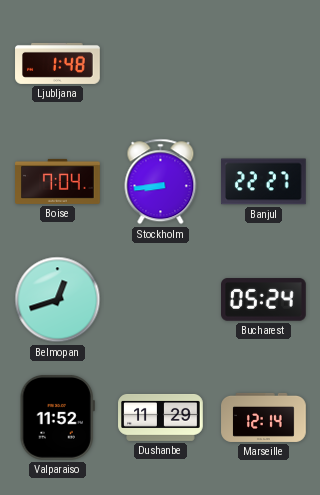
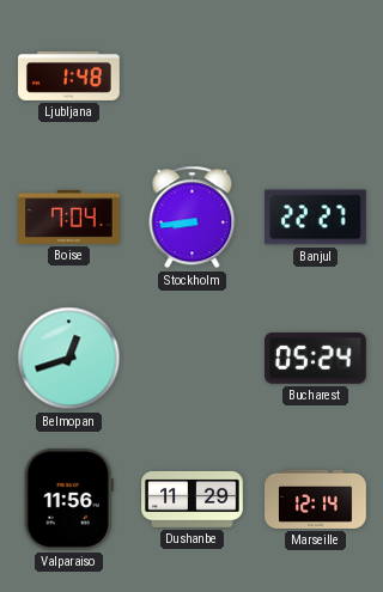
Valparaiso: 11:52 -> 11:56
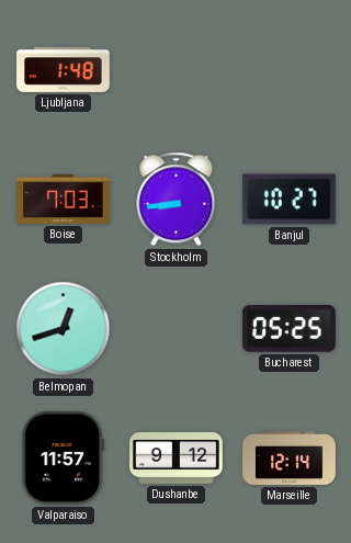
Boise: 7:04 -> 7:03
Banjul: 22:27 -> 10:27
Bucharest: 05:24 -> 05:25
Valparaiso: 11:56 -> 11:57
Dushanbe: 11:29 -> 9:12
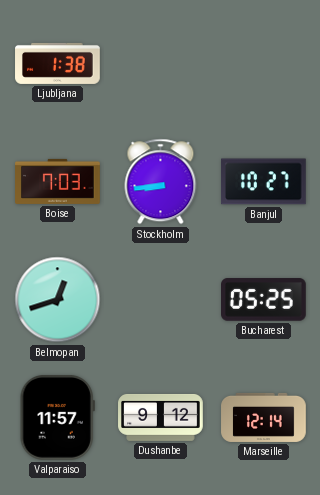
Ljubljana: 1:48 -> 1:38
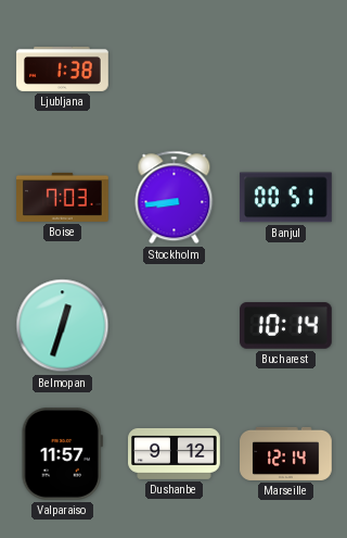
Banjul: 10:27 -> 00:51
Belmopan: 12:42 -> 12:33
Bucharest: 05:25 -> 10:14
